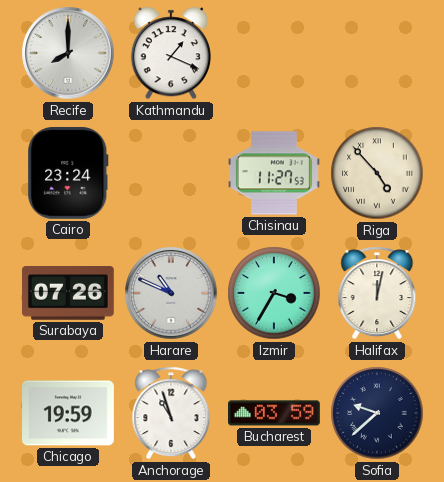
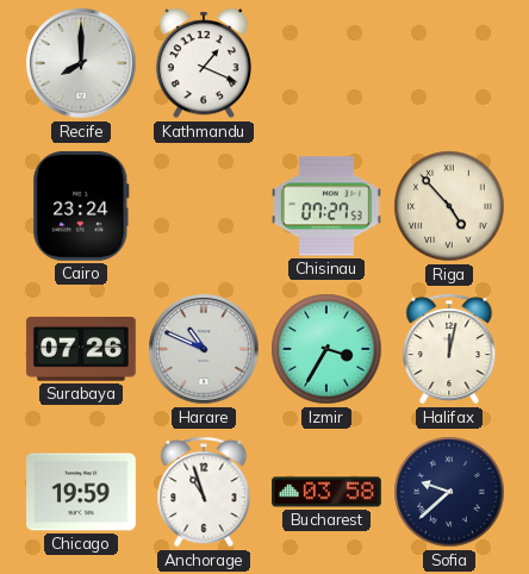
Chisinau: 11:27 -> 07:27
Bucharest: 03:59 -> 03:58
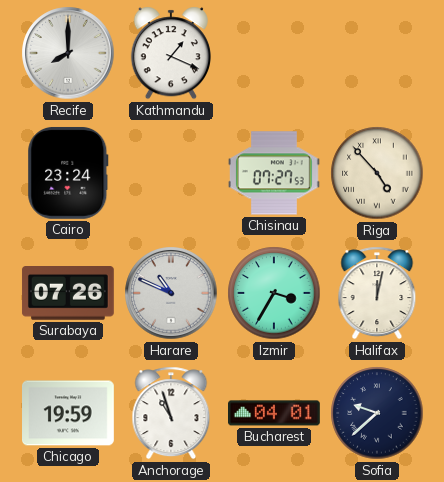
Bucharest: 03:58 -> 04:01
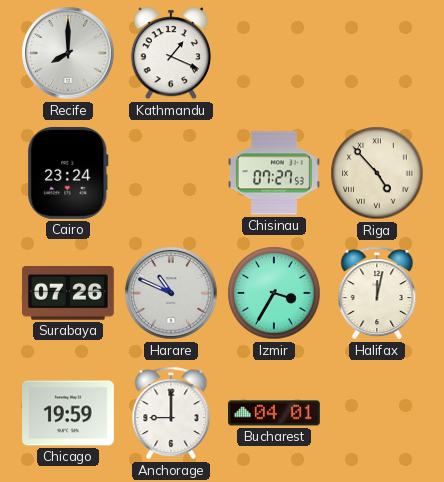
Anchorage: 10:57 -> 9:00
Sofia: 9:38 -> none
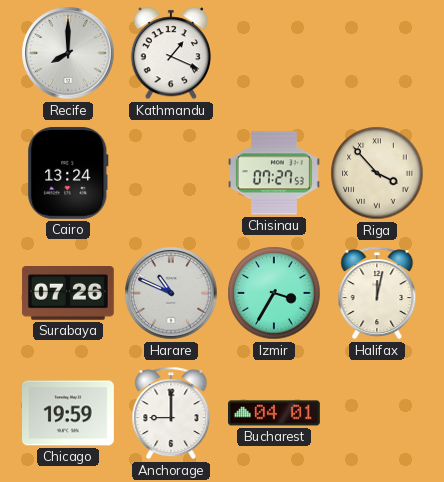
Cairo: 23:24 -> 13:24
Riga: 4:53 -> 3:53
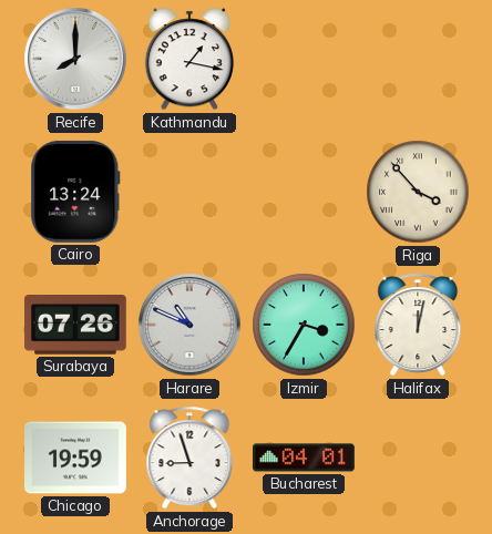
Kathmandu: 1:19 -> 1:17
Chisinau: 07:27 -> none
Anchorage: 9:00 -> 8:57
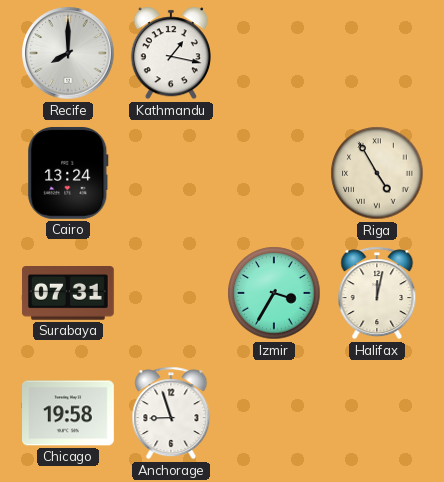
Riga: 3:53 -> 4:55
Surabaya: 07:26 -> 07:31
Harare: 10:49 -> none
Chicago: 19:59 -> 19:58
Bucharest: 04:01 -> none
